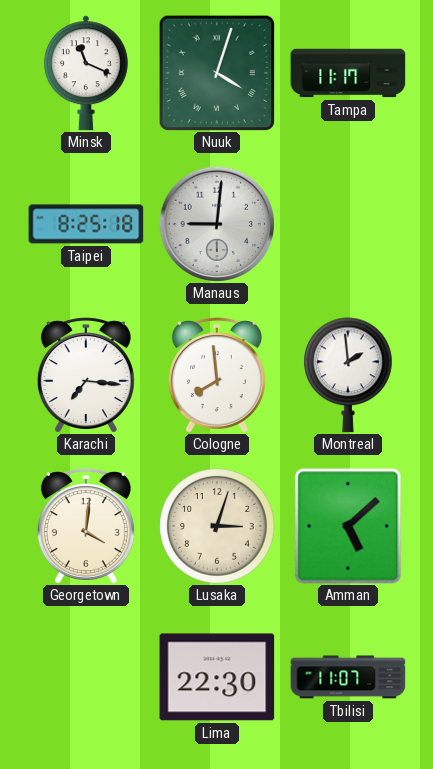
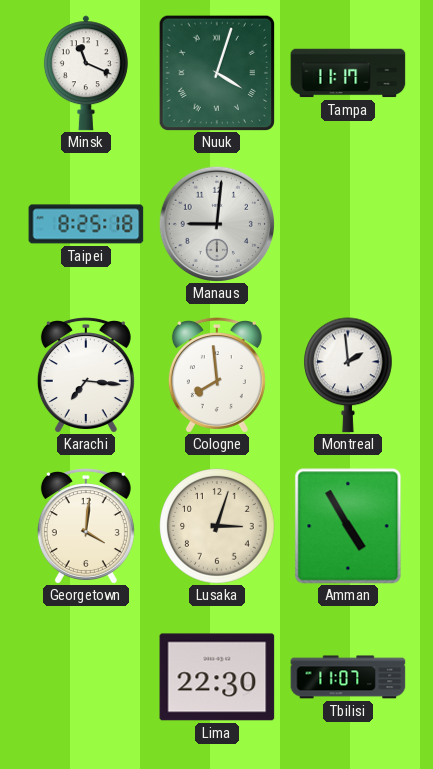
Amman: 5:08 -> 4:55
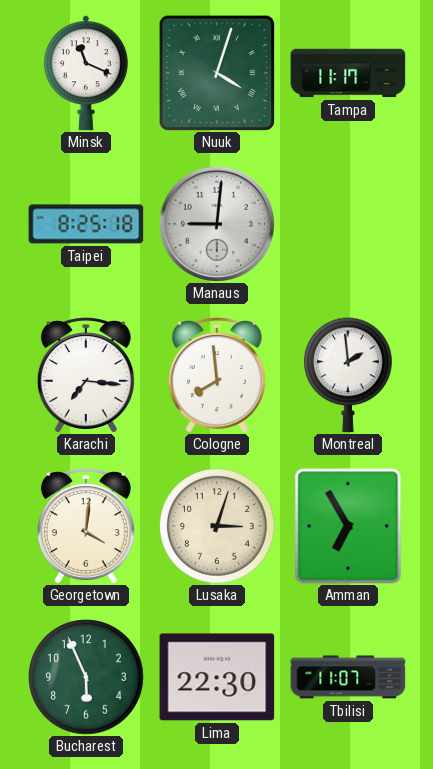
Amman: 4:55 -> 6:55
Bucharest: none -> 5:56
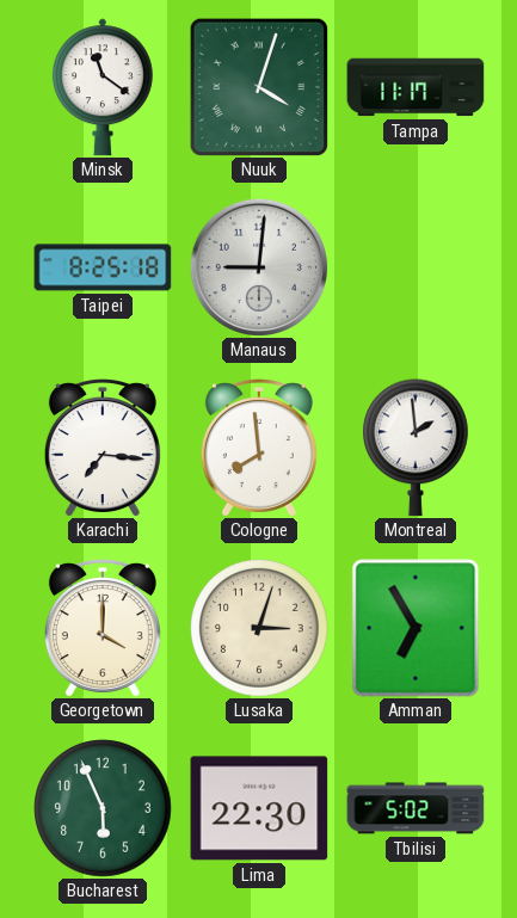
Minsk: 11:19 -> 11:21
Georgetown: 4:01 -> 4:00
Tbilisi: 11:07 -> 5:02
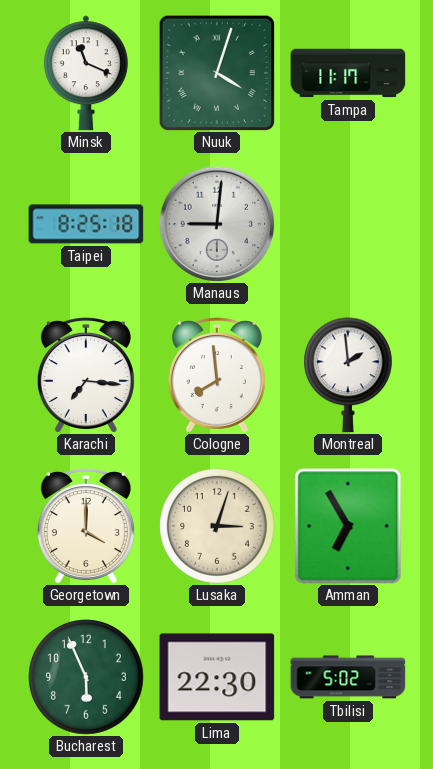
Minsk: 11:21 -> 11:19
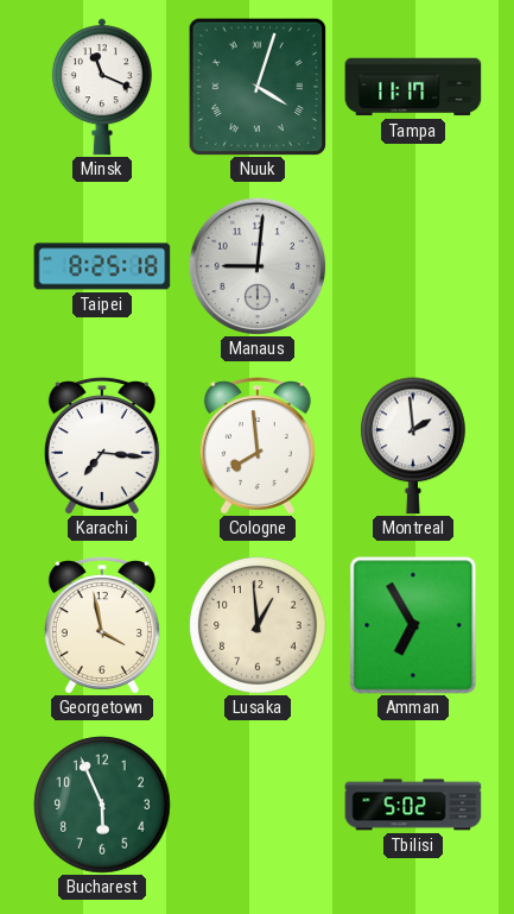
Georgetown: 4:00 -> 3:58
Lusaka: 3:03 -> 12:59
Lima: 22:30 -> none
